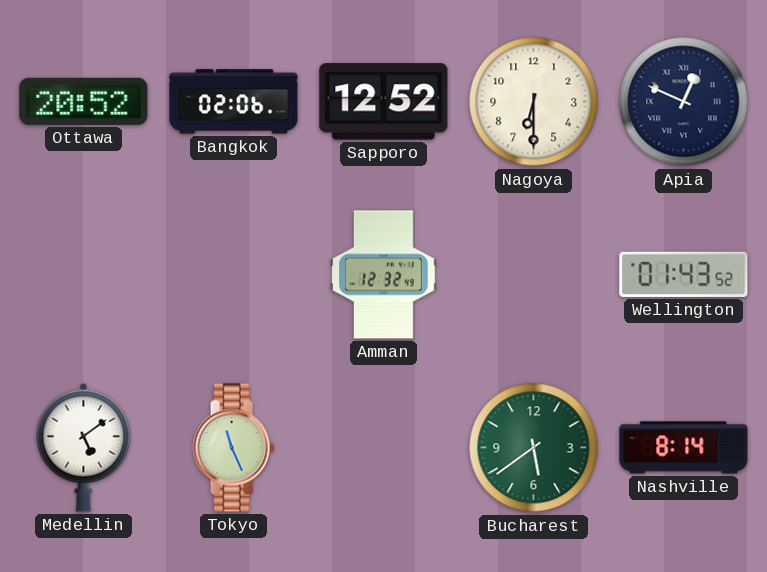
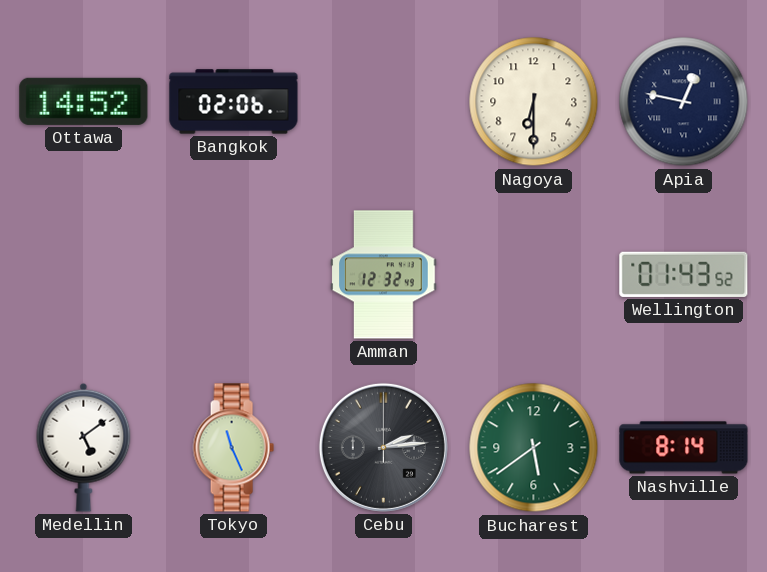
Ottawa: 20:52 -> 14:52
Sapporo: 12:52 -> none
Apia: 12:49 -> 12:47
Cebu: none -> 2:14
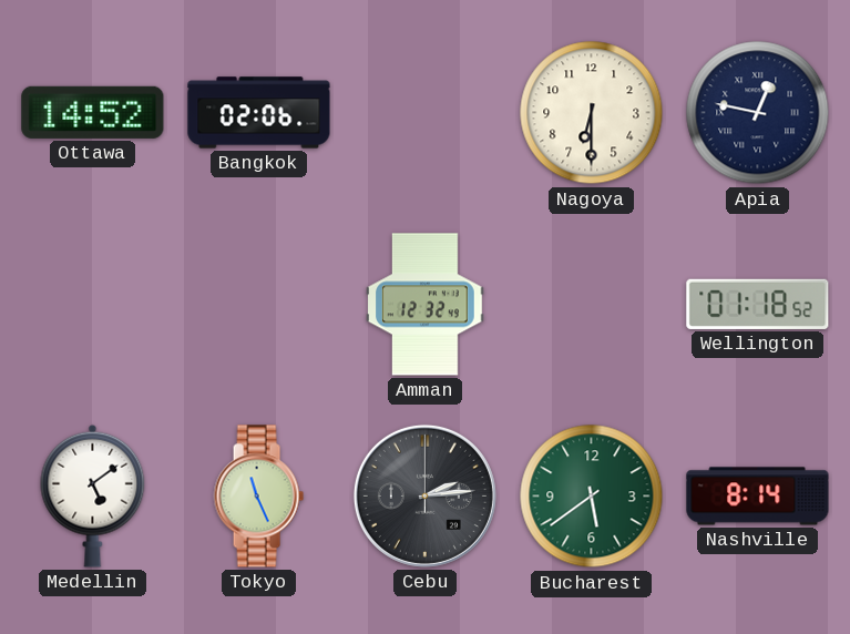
Wellington: 01:43 -> 01:18
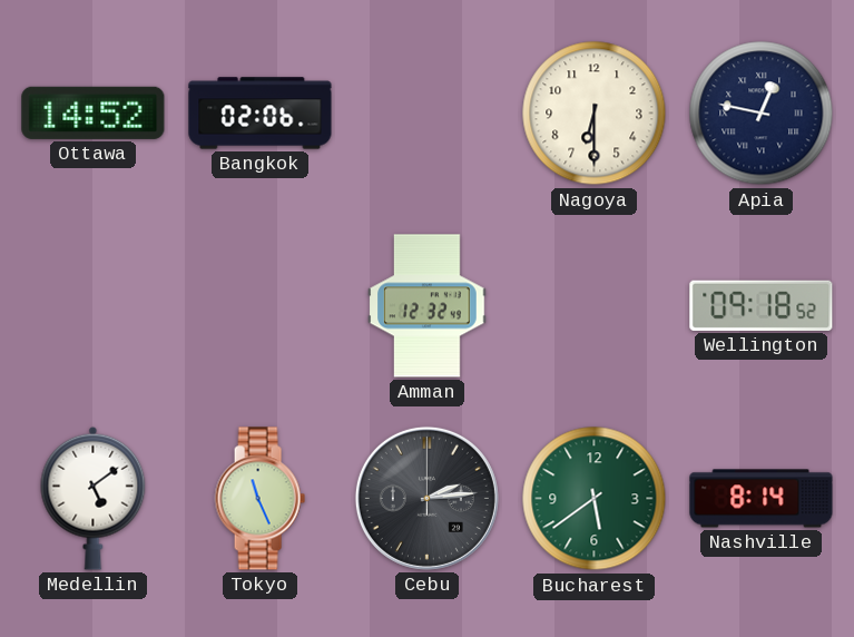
Wellington: 01:18 -> 09:18
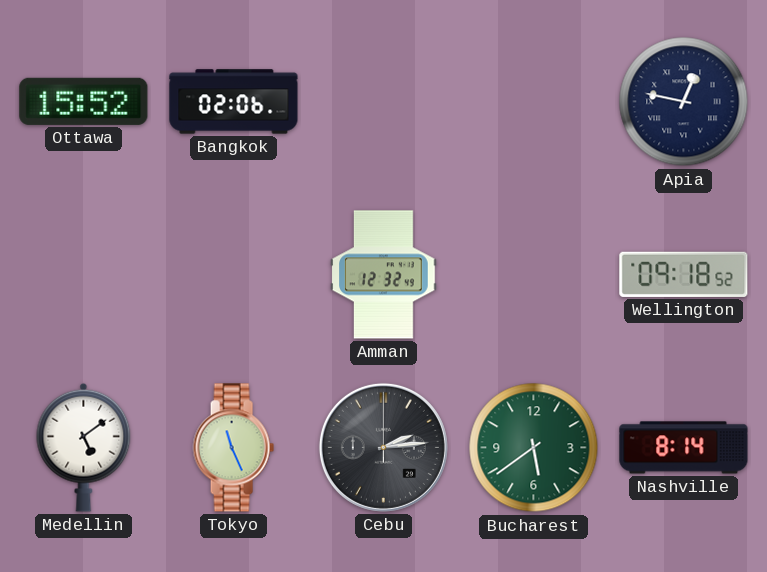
Ottawa: 14:52 -> 15:52
Nagoya: 6:30 -> none
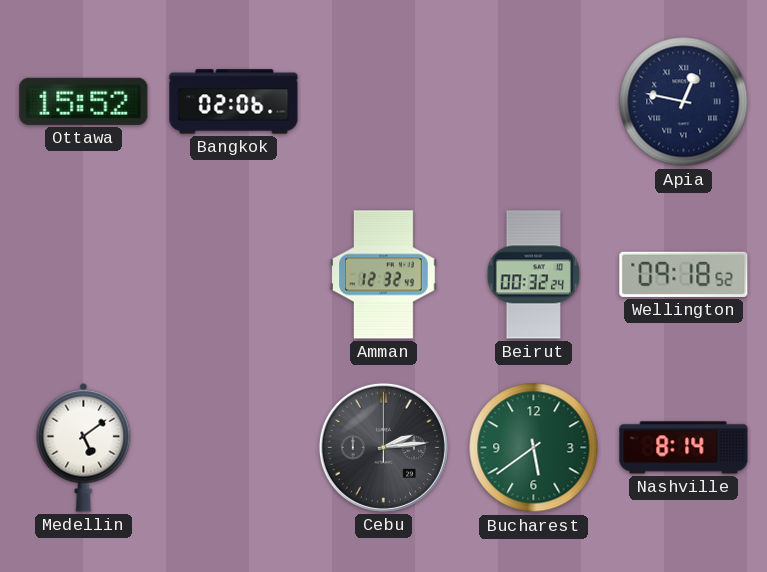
Beirut: none -> 00:32
Tokyo: 11:26 -> none
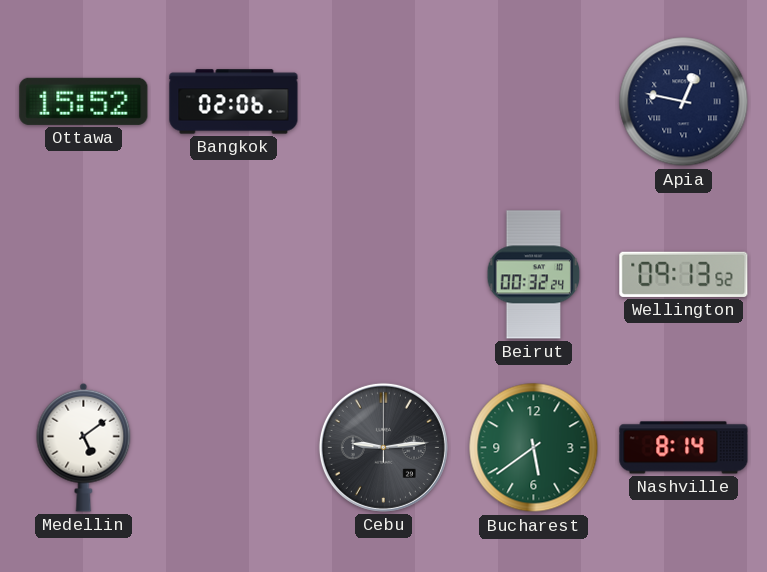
Amman: 12:32 -> none
Wellington: 09:18 -> 09:13
Cebu: 2:14 -> 9:14
